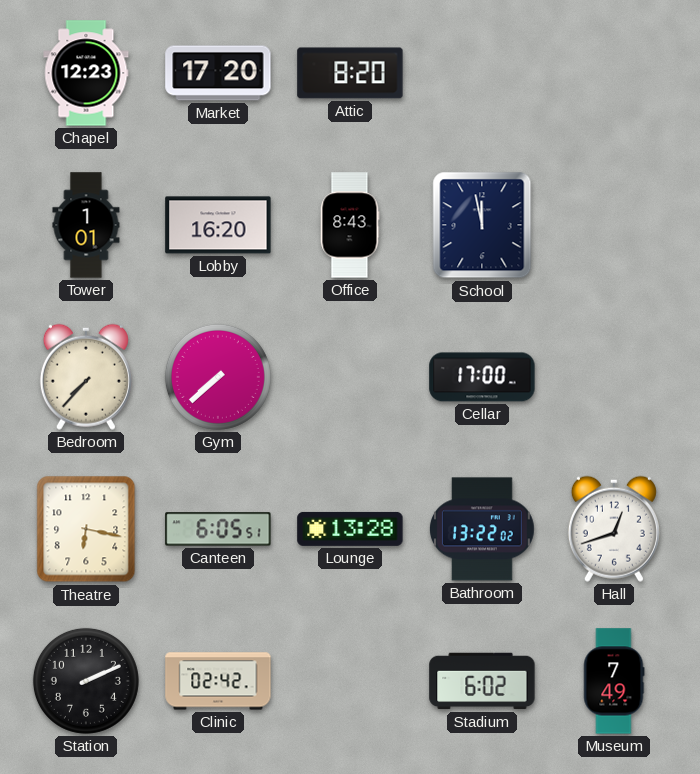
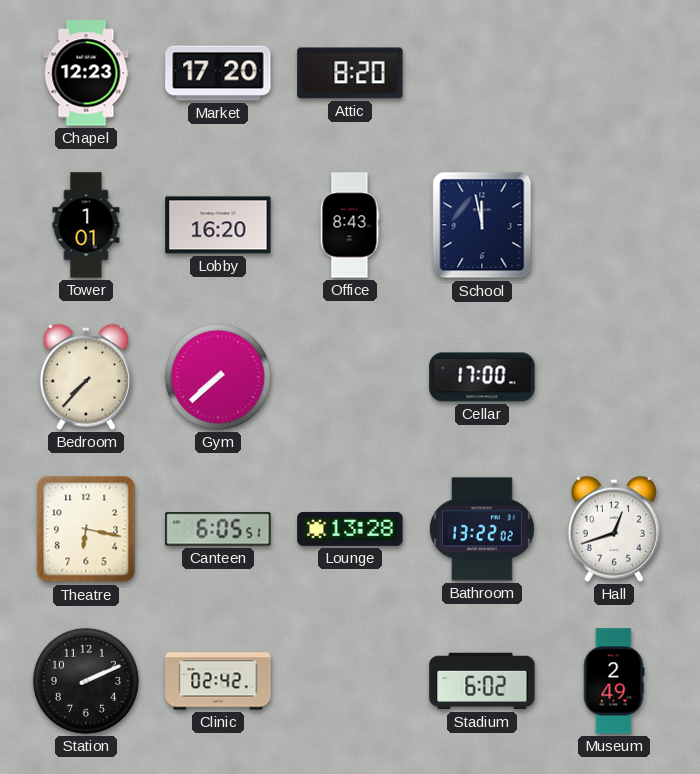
Museum: 7:49 -> 2:49
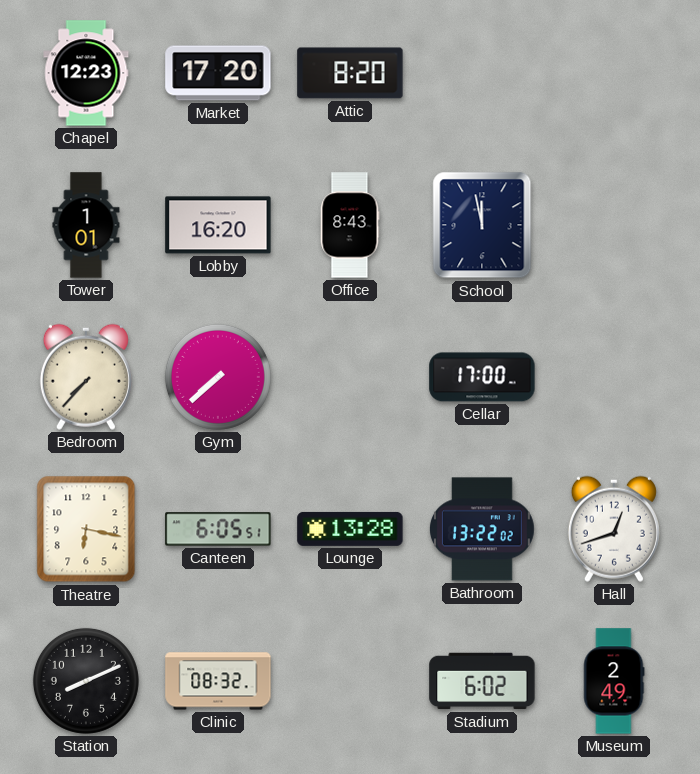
Station: 2:11 -> 8:11
Clinic: 02:42 -> 08:32
